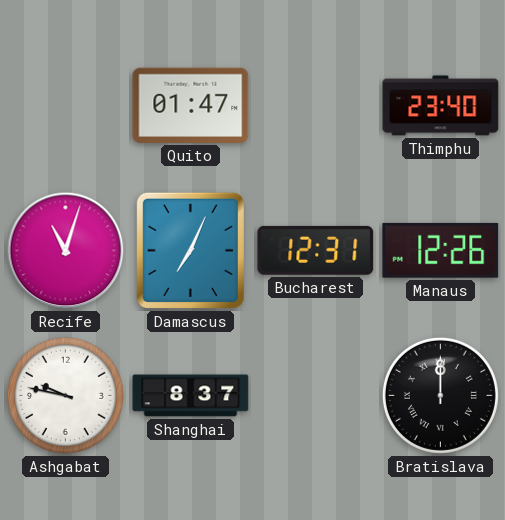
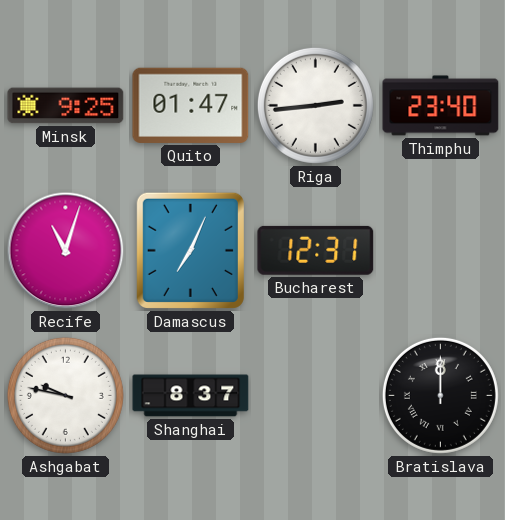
Minsk: none -> 9:25
Riga: none -> 2:44
Manaus: 12:26 -> none
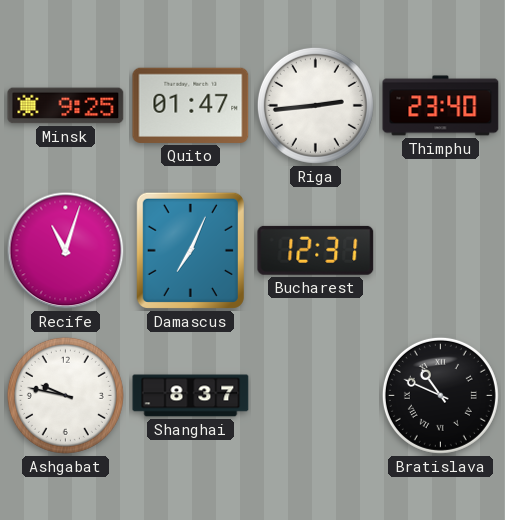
Bratislava: 12:00 -> 10:49
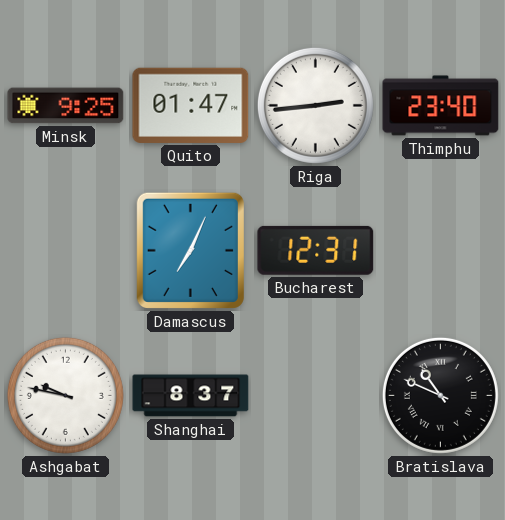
Recife: 11:03 -> none
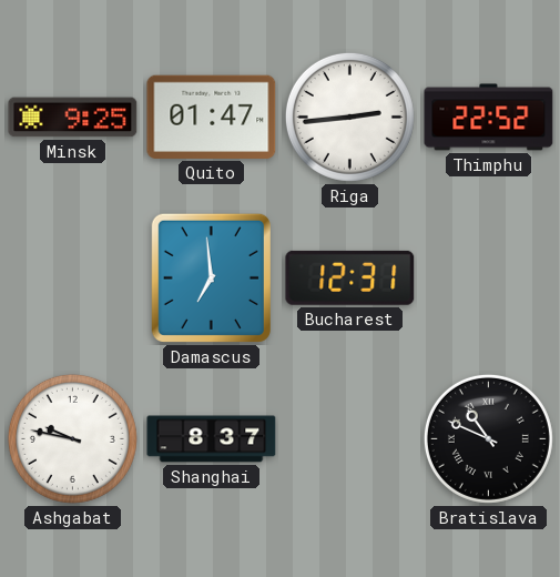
Thimphu: 23:40 -> 22:52
Damascus: 7:04 -> 6:59
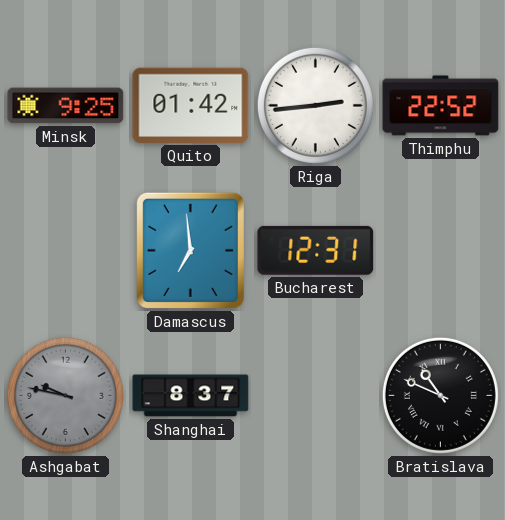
Quito: 01:47 -> 01:42
Ashgabat dial: white -> grey
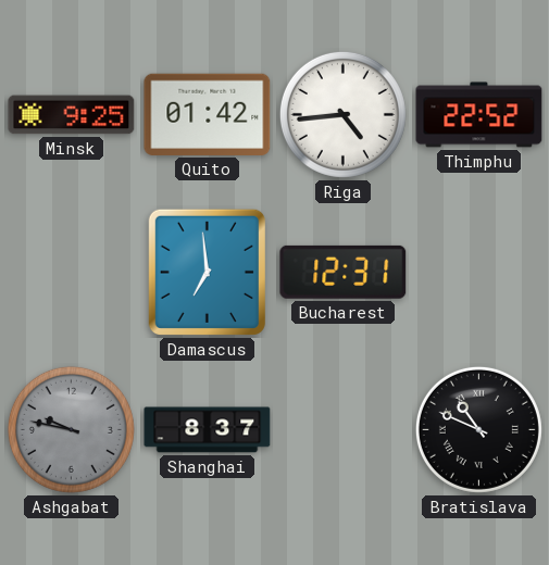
Riga: 2:44 -> 4:44
